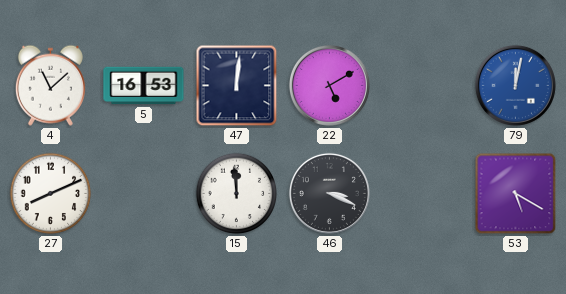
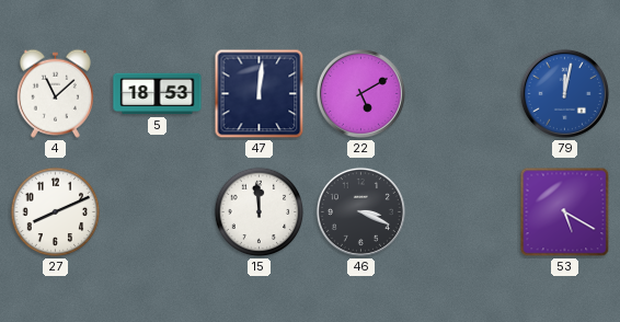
5: 16:53 -> 18:53
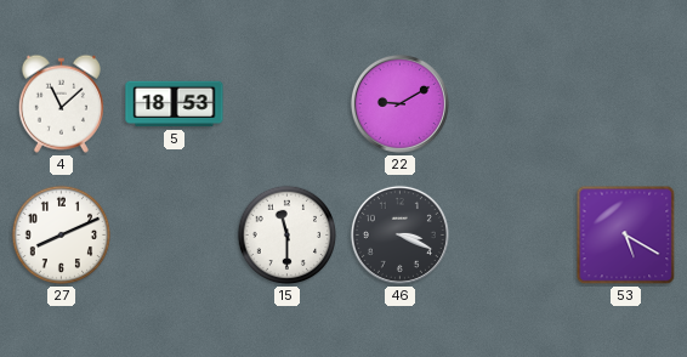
47: 12:01 -> none
22: 5:10 -> 9:10
79: 12:02 -> none
15: 11:59 -> 11:30
